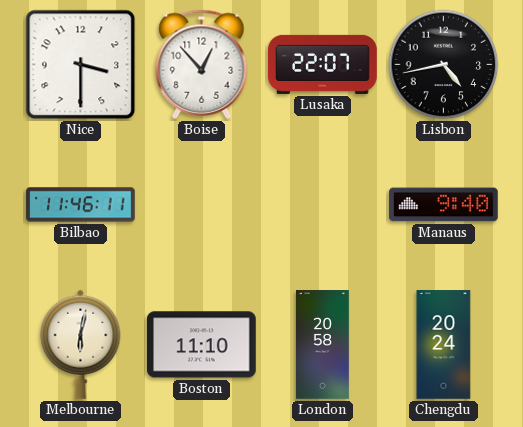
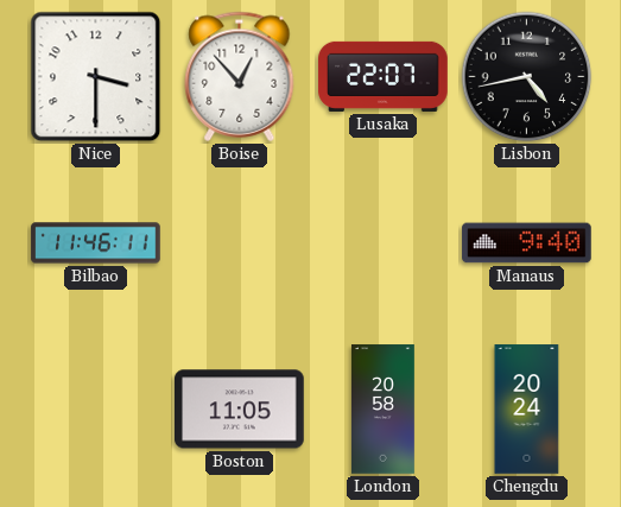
Melbourne: 6:02 -> none
Boston: 11:10 -> 11:05
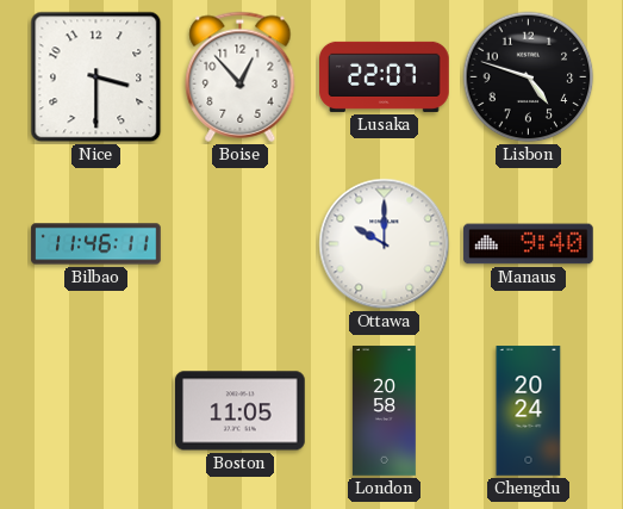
Lisbon: 4:43 -> 4:48
Ottawa: none -> 10:00
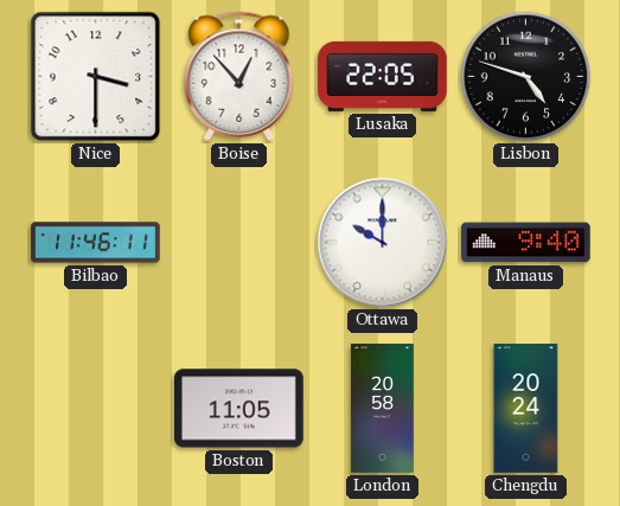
Lusaka: 22:07 -> 22:05
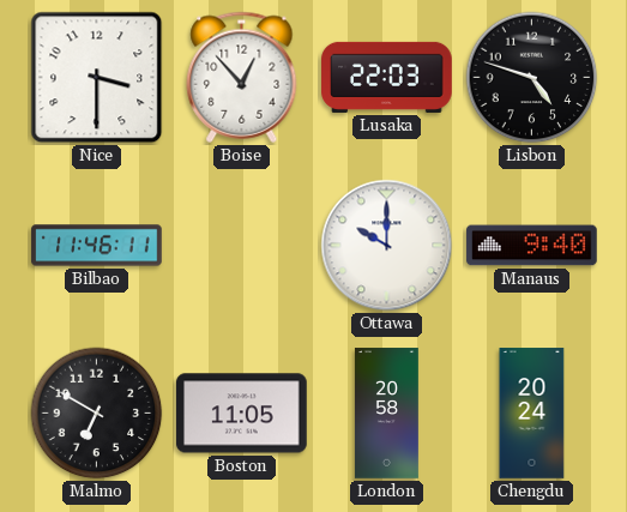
Lusaka: 22:05 -> 22:03
Malmo: none -> 6:50
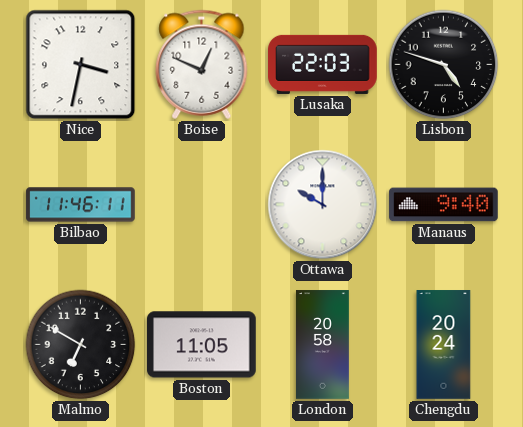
Nice: 3:30 -> 3:32
Boise: 12:53 -> 12:49
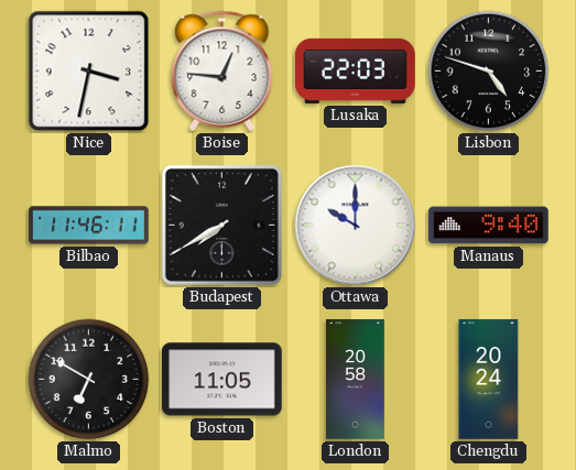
Boise: 12:49 -> 12:46
Budapest: none -> 7:40
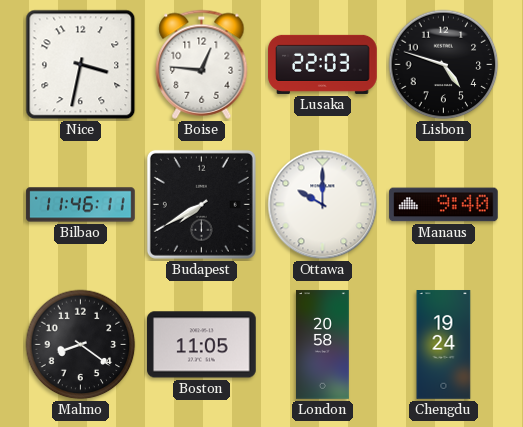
Malmo: 6:50 -> 8:21
Chengdu: 20:24 -> 19:24
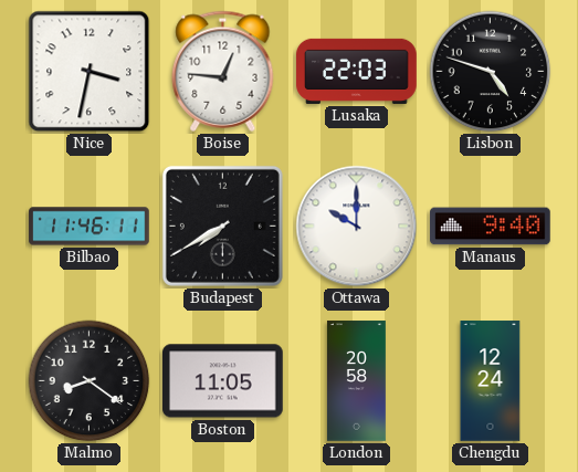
Chengdu: 19:24 -> 12:24
